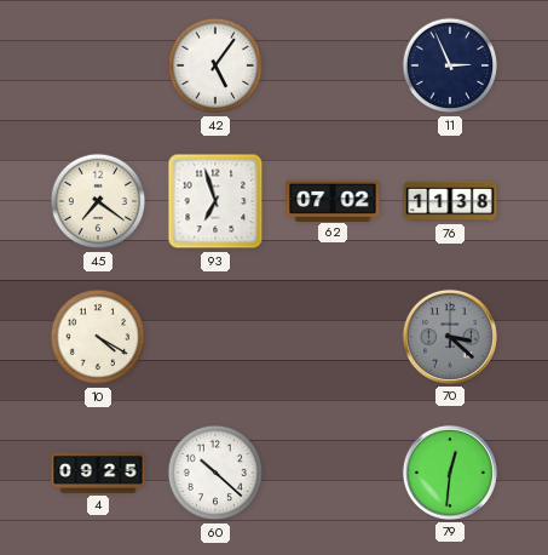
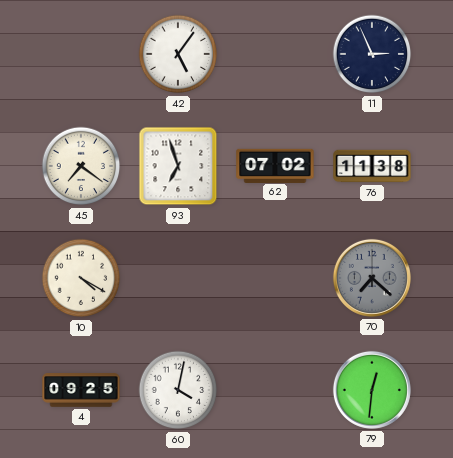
70: 3:22 -> 7:22
60: 10:22 -> 4:02
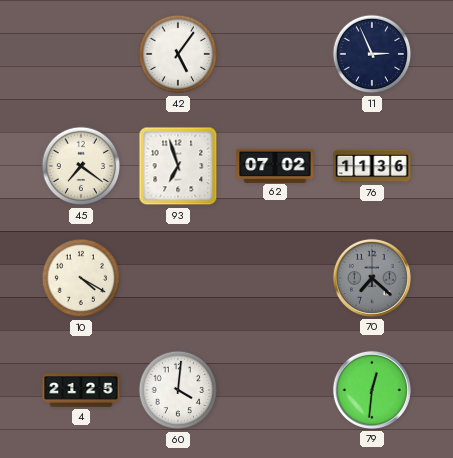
76: 11:38 -> 11:36
4: 09:25 -> 21:25
60: 4:02 -> 4:01
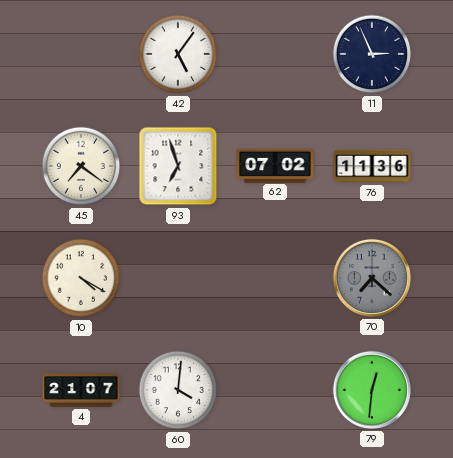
4: 21:25 -> 21:07
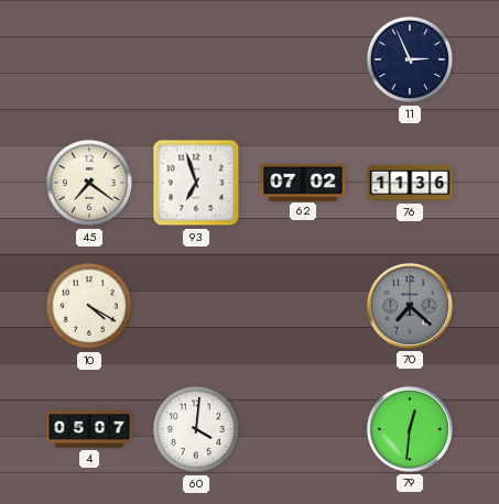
42: 5:06 -> none
4: 21:07 -> 05:07
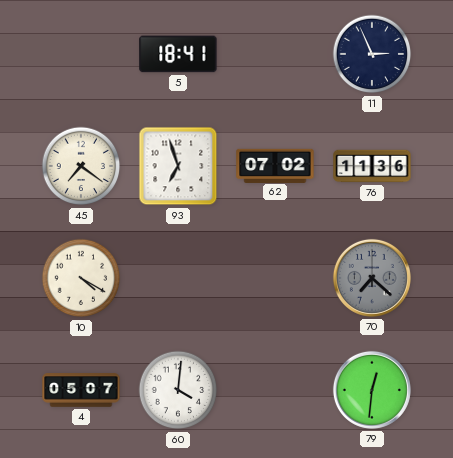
5: none -> 18:41
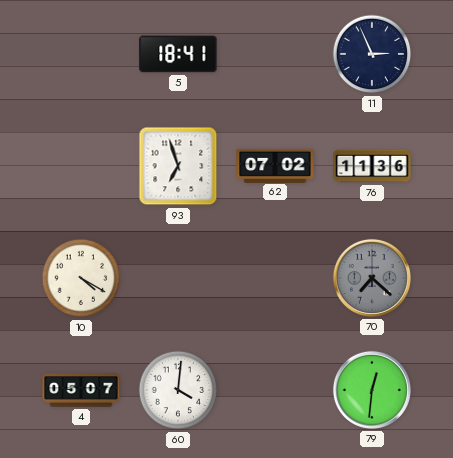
45: 7:21 -> none
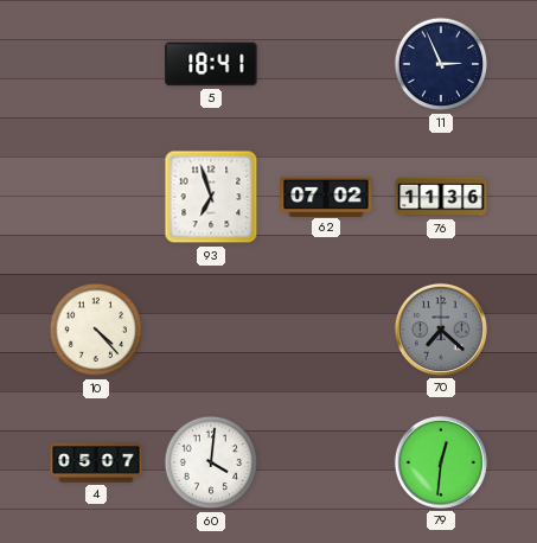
10: 4:20 -> 4:23
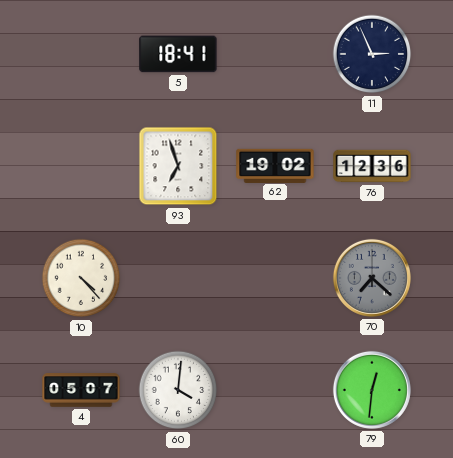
62: 07:02 -> 19:02
76: 11:36 -> 12:36
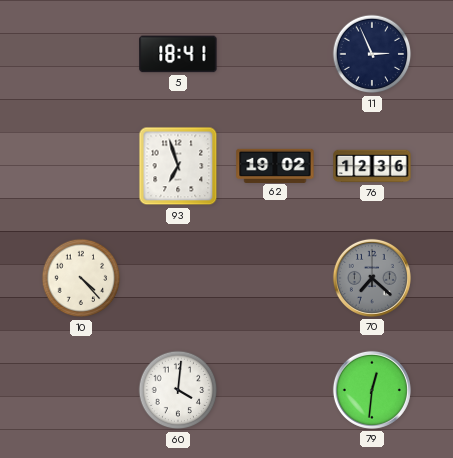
4: 05:07 -> none
